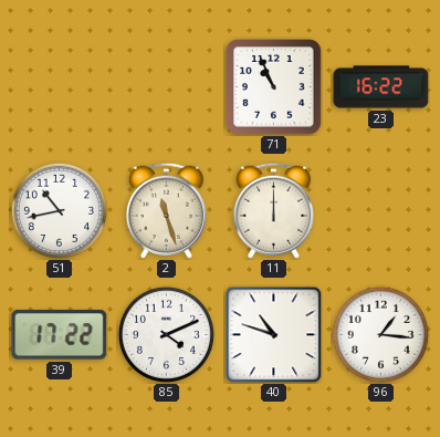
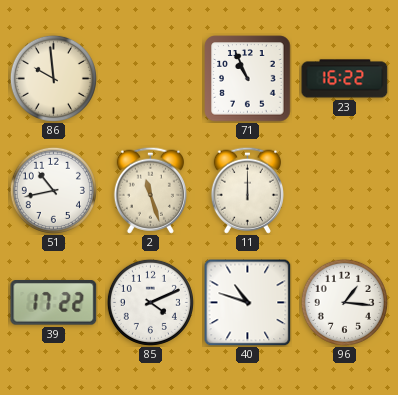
86: none -> 9:59
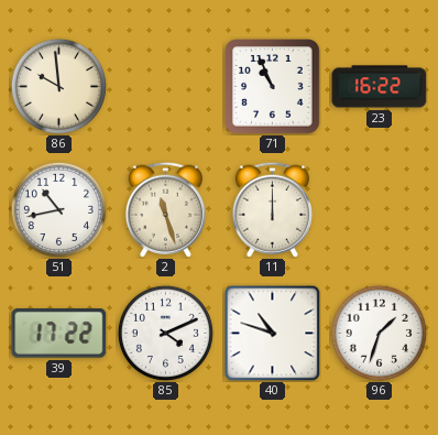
96: 1:16 -> 1:33
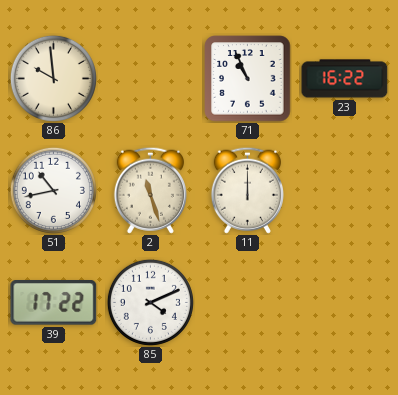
40: 10:48 -> none
96: 1:33 -> none
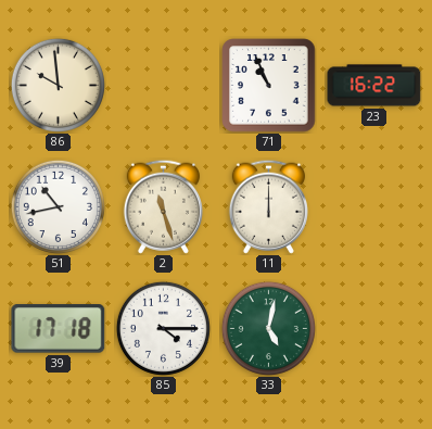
39: 17:22 -> 17:18
85: 4:11 -> 4:15
33: none -> 5:02
